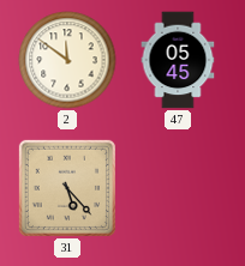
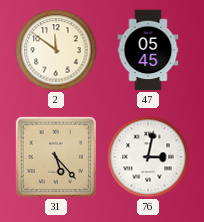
76: none -> 3:02
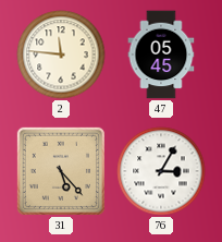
2: 11:51 -> 11:46
76: 3:02 -> 3:05
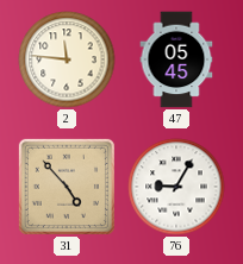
31: 5:23 -> 4:53
76: 3:05 -> 9:05
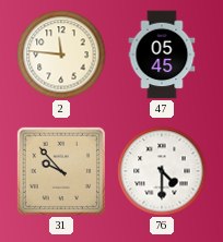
31: 4:53 -> 9:53
76: 9:05 -> 4:30
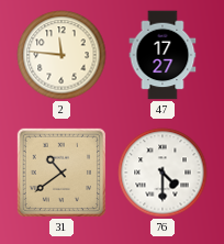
47: 05:45 -> 17:27
31: 9:53 -> 10:39
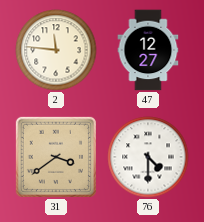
47: 17:27 -> 12:27
31: 10:39 -> 3:39
